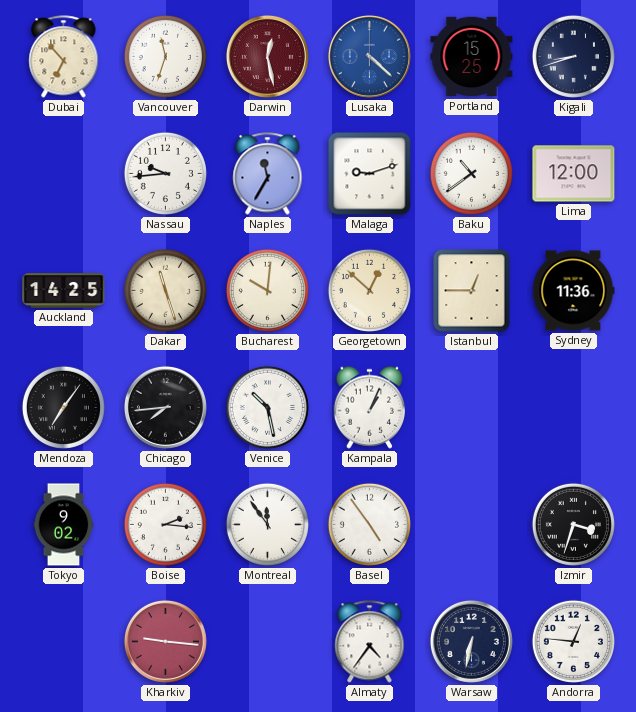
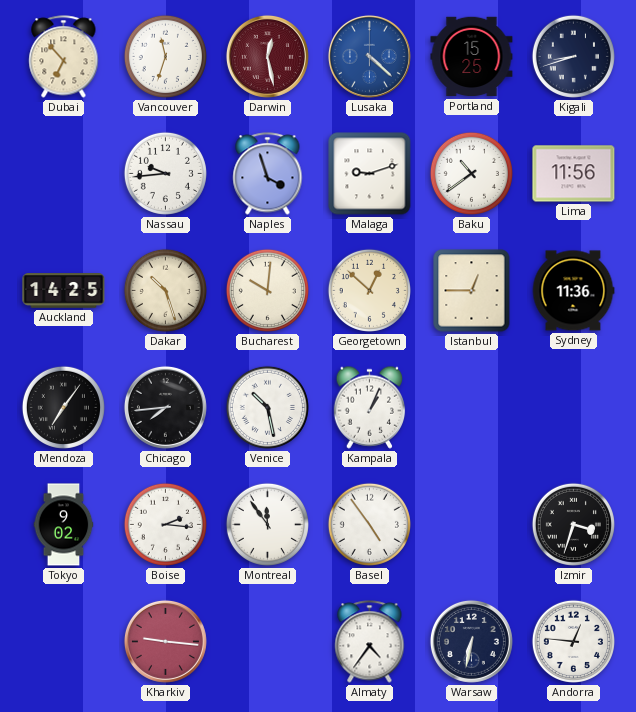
Naples: 11:35 -> 3:57
Lima: 12:00 -> 11:56
Dakar: 11:27 -> 10:27
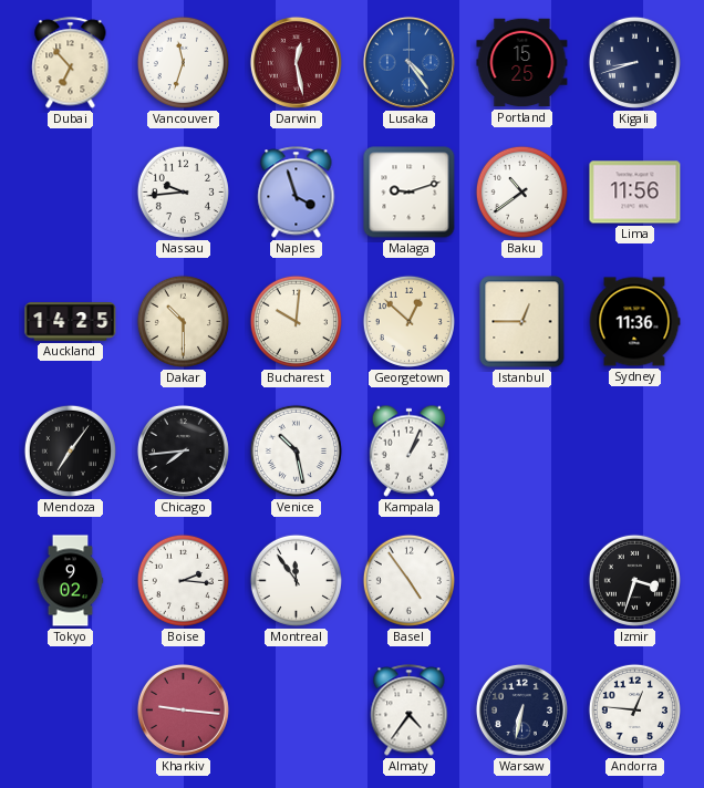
Lusaka: 4:22 -> 4:24
Dakar: 10:27 -> 10:30
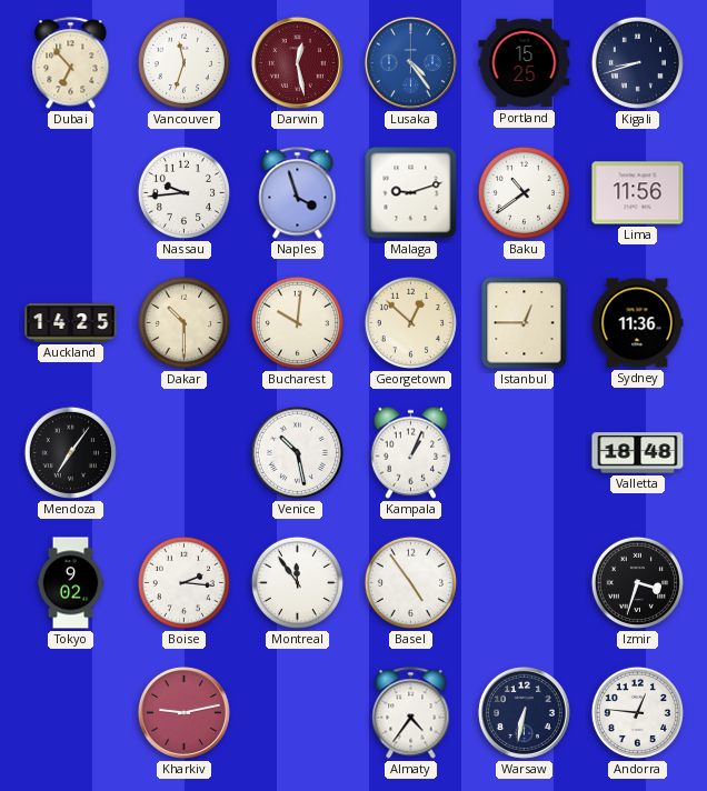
Chicago: 7:44 -> none
Valletta: none -> 18:48
Kharkiv: 9:16 -> 9:13
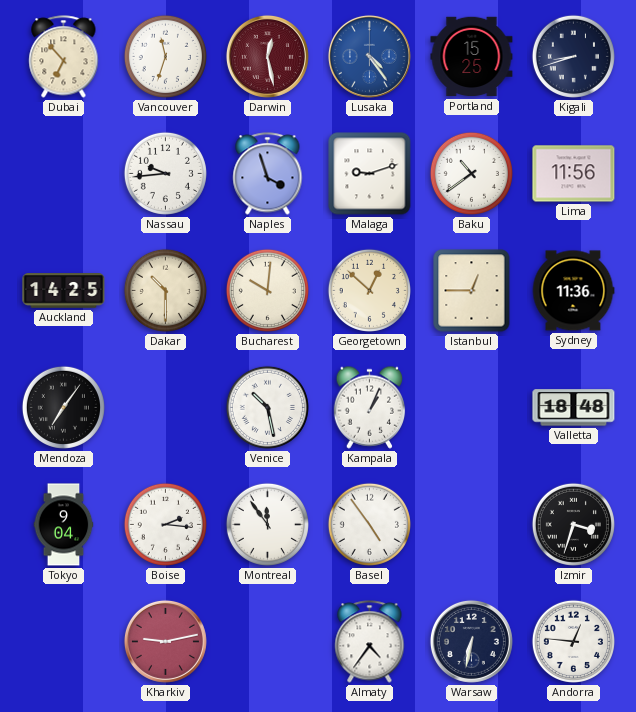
Tokyo: 9:02 -> 9:04
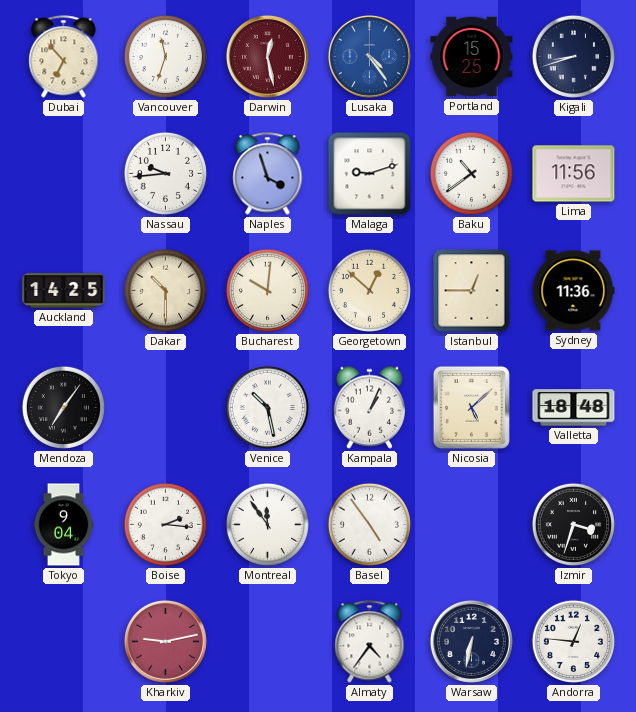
Nicosia: none -> 5:08
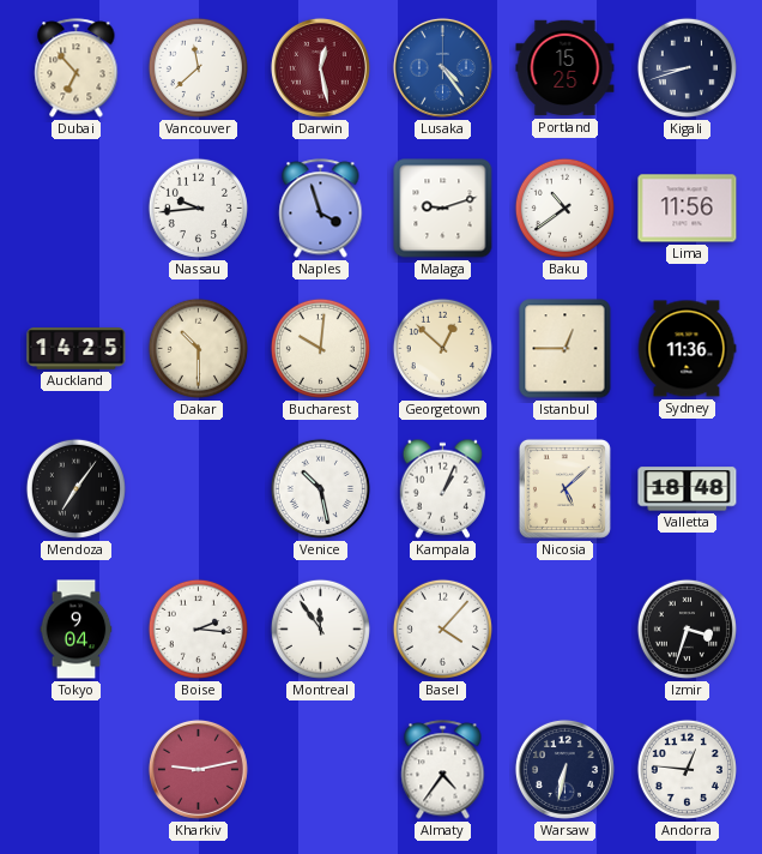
Vancouver: 11:33 -> 11:38
Basel: 4:54 -> 4:07
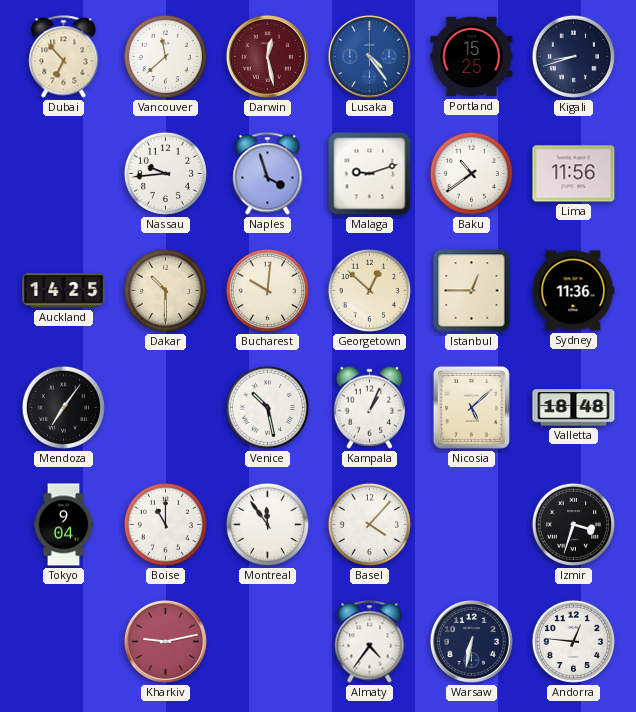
Boise: 2:16 -> 11:00
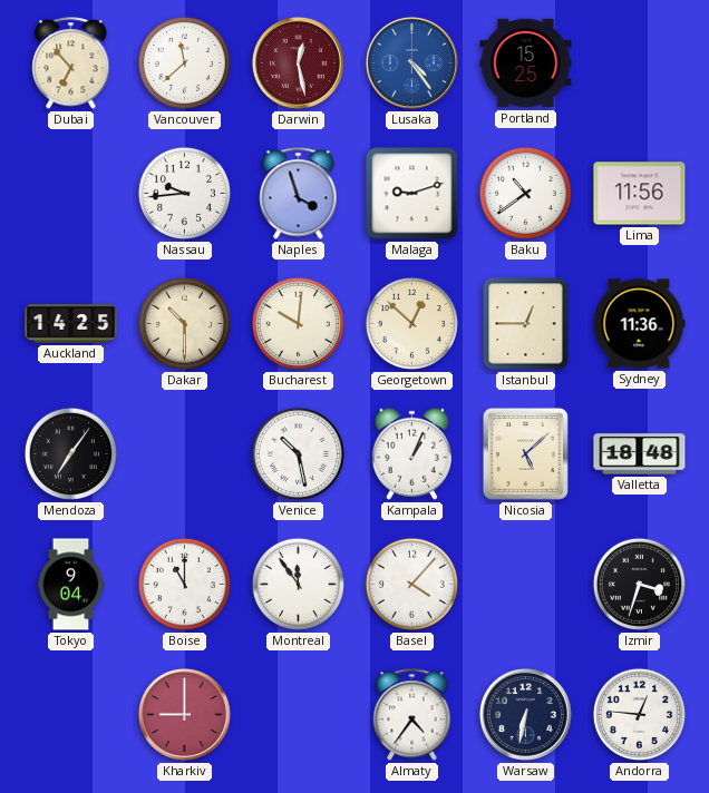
Kigali: 8:42 -> none
Kharkiv: 9:13 -> 9:00
